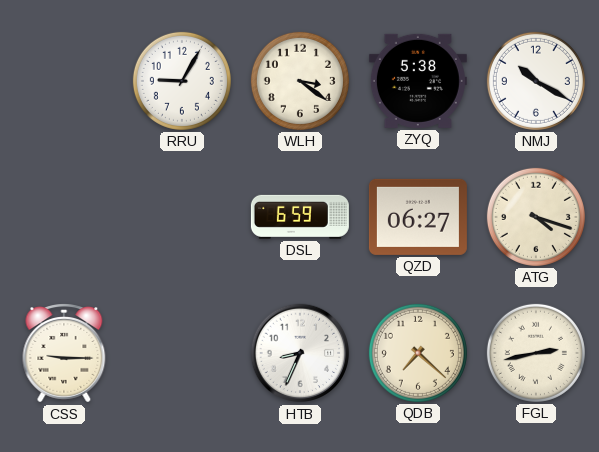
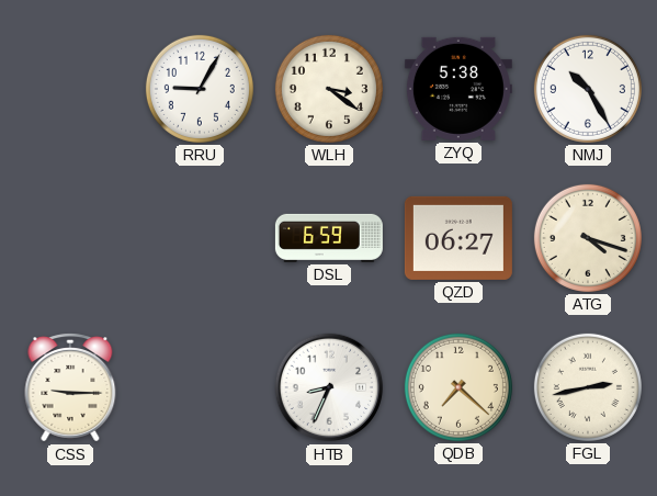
NMJ: 10:20 -> 10:25
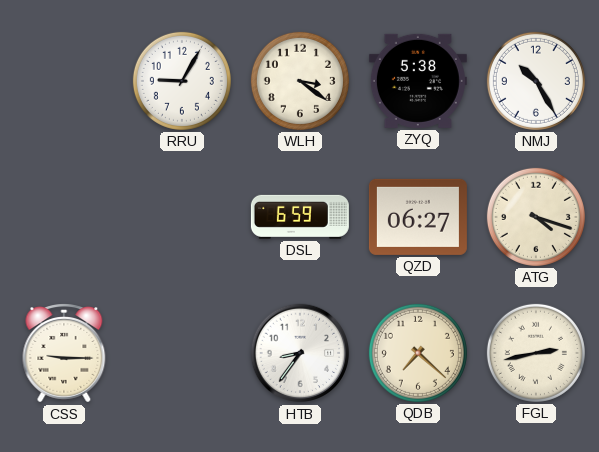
HTB: 8:34 -> 8:36
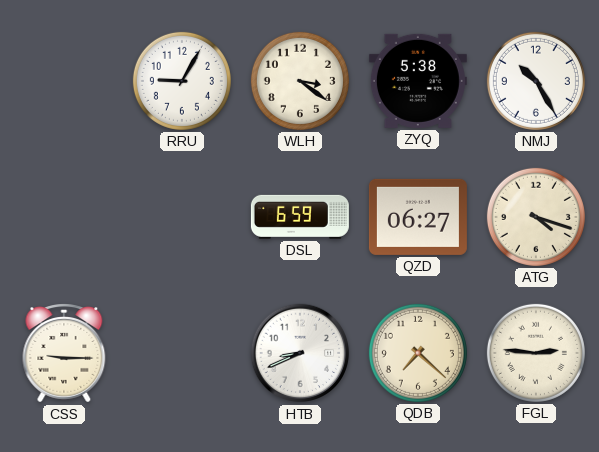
HTB: 8:36 -> 8:41
FGL: 2:43 -> 2:46
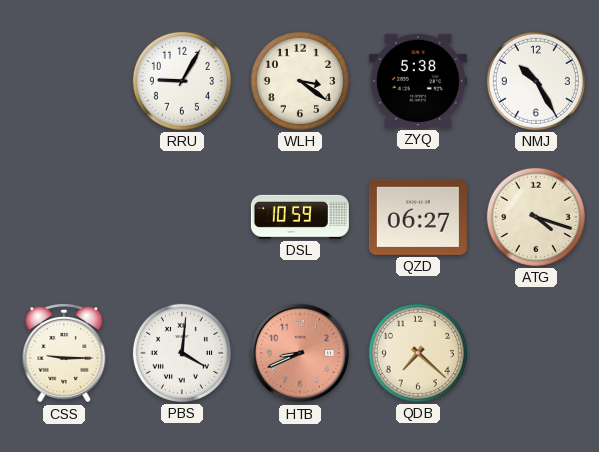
DSL: 6:59 -> 10:59
PBS: none -> 4:01
HTB dial: white -> salmon
FGL: 2:46 -> none
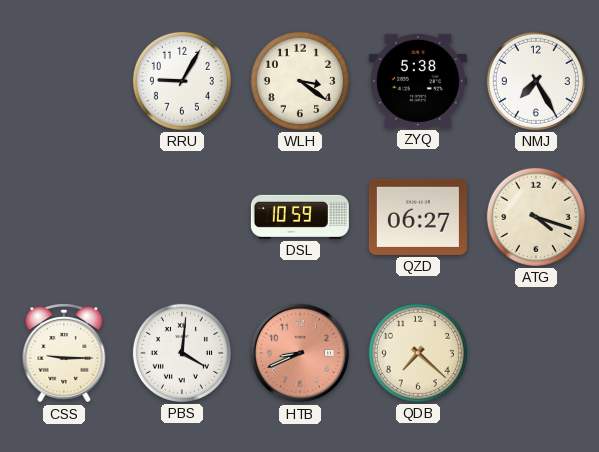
NMJ: 10:25 -> 7:25
